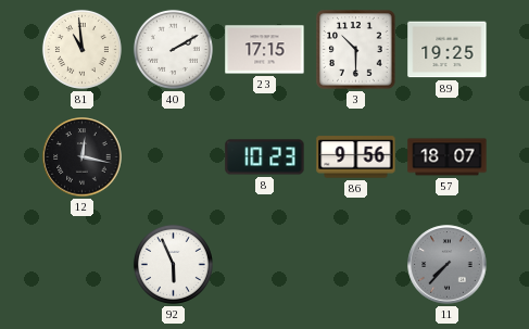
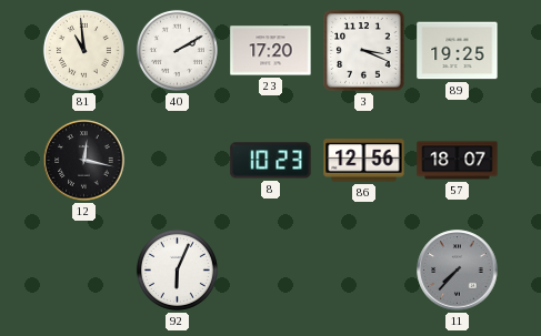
23: 17:15 -> 17:20
3: 10:30 -> 3:19
86: 9:56 -> 12:56
92: 5:56 -> 6:04
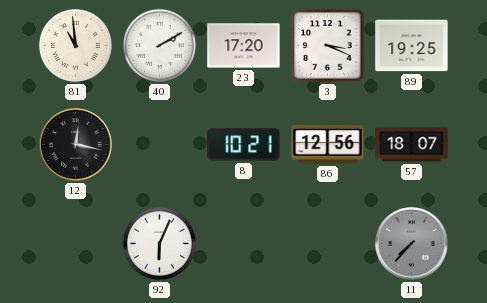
8: 10:23 -> 10:21
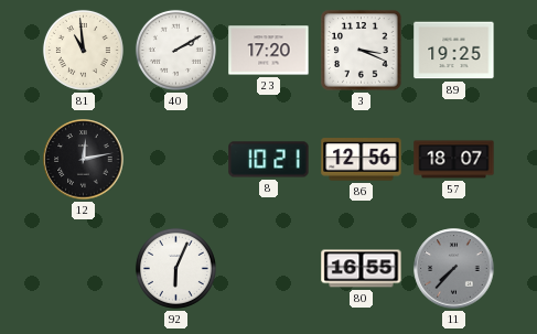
12: 12:17 -> 12:13
80: none -> 16:55
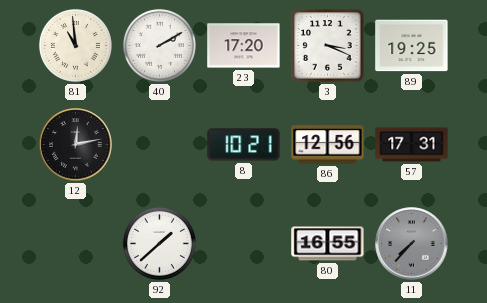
57: 18:07 -> 17:31
92: 6:04 -> 1:38
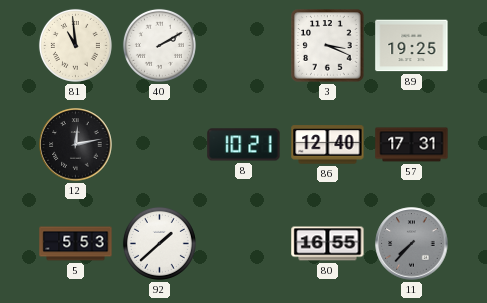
23: 17:20 -> none
86: 12:56 -> 12:40
5: none -> 5:53
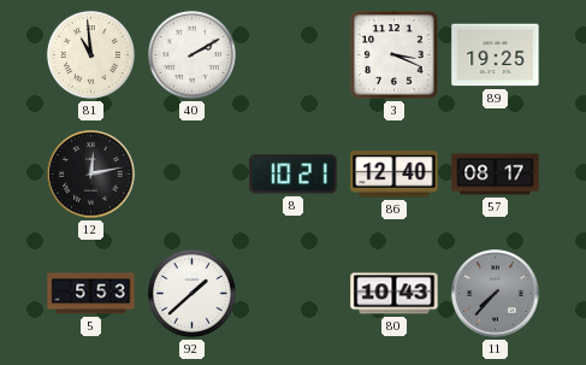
57: 17:31 -> 08:17
80: 16:55 -> 10:43
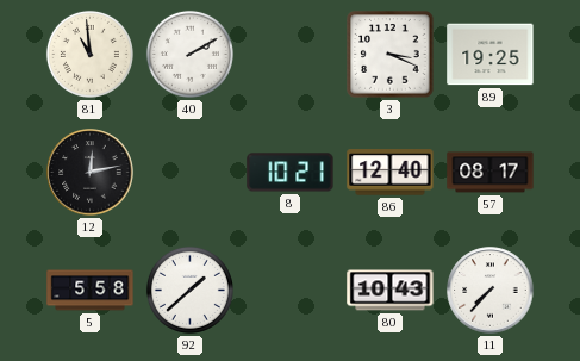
5: 5:53 -> 5:58
11 dial: grey -> white
